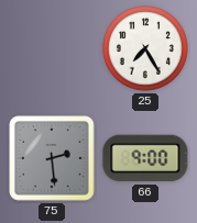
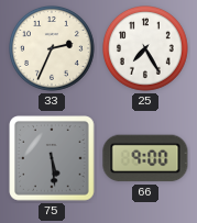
33: none -> 2:34
75: 2:29 -> 5:29
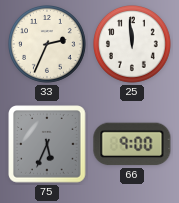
25: 7:25 -> 11:59
75: 5:29 -> 5:34
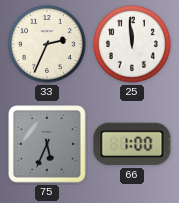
66: 9:00 -> 1:00
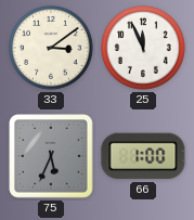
33: 2:34 -> 3:09
25: 11:59 -> 11:56
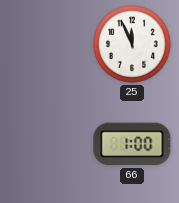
33: 3:09 -> none
75: 5:34 -> none
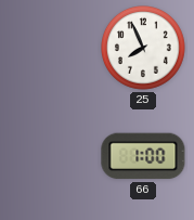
25: 11:56 -> 7:56
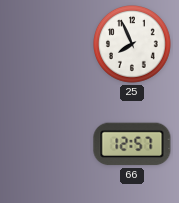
66: 1:00 -> 12:57
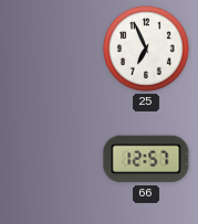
25: 7:56 -> 6:56
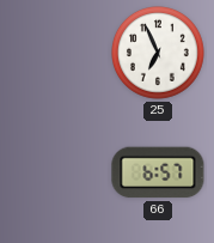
66: 12:57 -> 6:57
